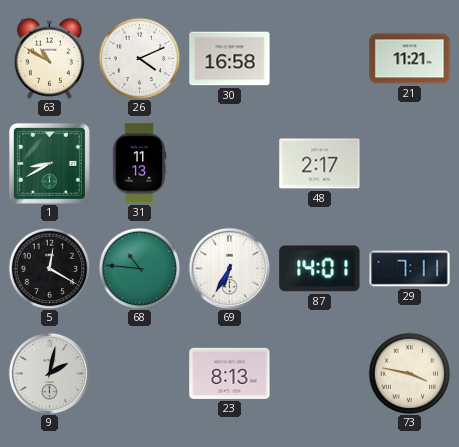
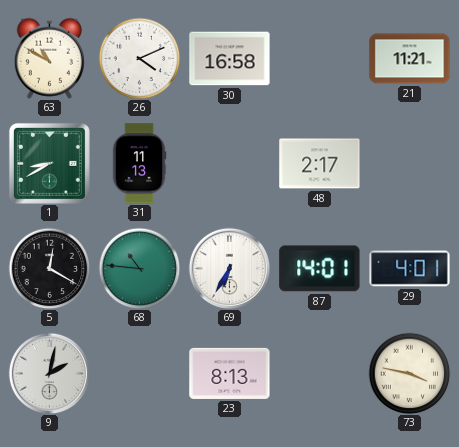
29: 7:11 -> 4:01
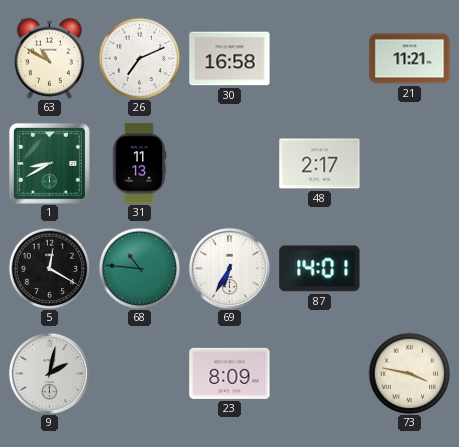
26: 4:11 -> 7:11
29: 4:01 -> none
23: 8:13 -> 8:09
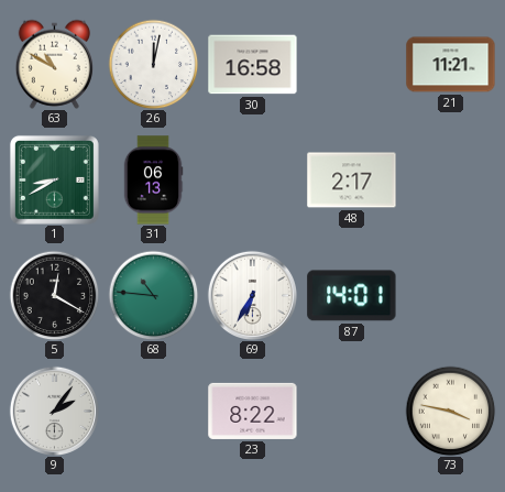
26: 7:11 -> 12:02
31: 11:13 -> 06:13
9: 2:02 -> 2:06
23: 8:09 -> 8:22
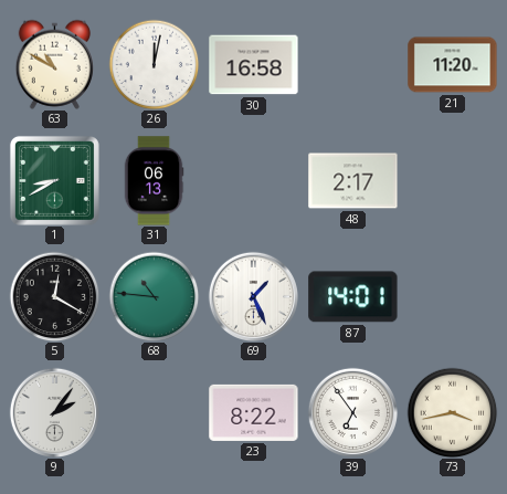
21: 11:21 -> 11:20
69: 6:35 -> 1:26
39: none -> 6:54
73: 3:47 -> 3:43
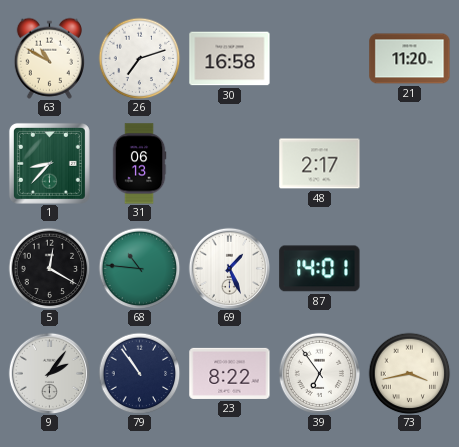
26: 12:02 -> 7:12
1: 8:40 -> 8:37
79: none -> 10:54
